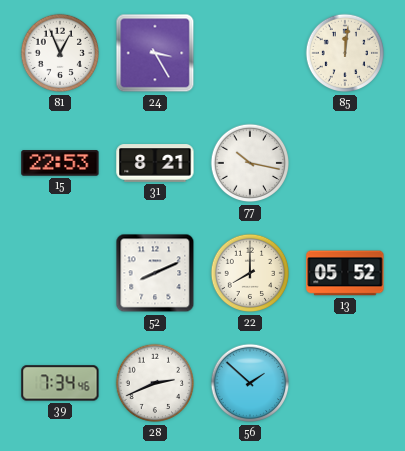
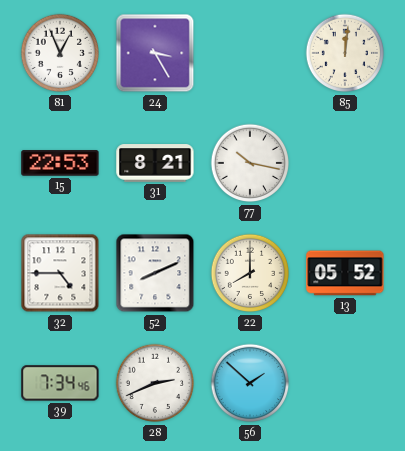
32: none -> 4:45
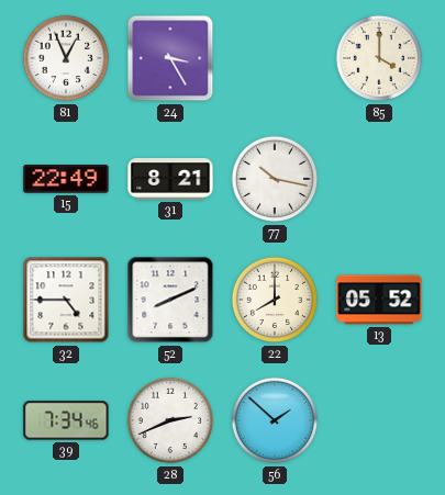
85: 12:01 -> 4:00
15: 22:53 -> 22:49
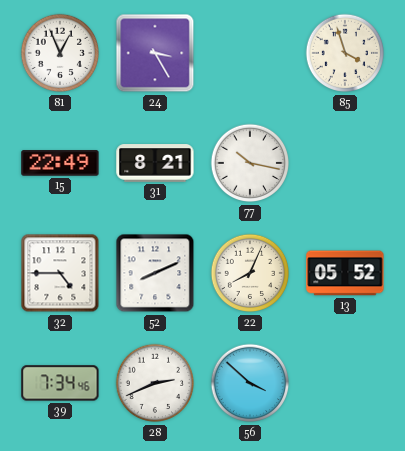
85: 4:00 -> 3:57
22: 8:00 -> 8:04
56: 1:52 -> 3:52
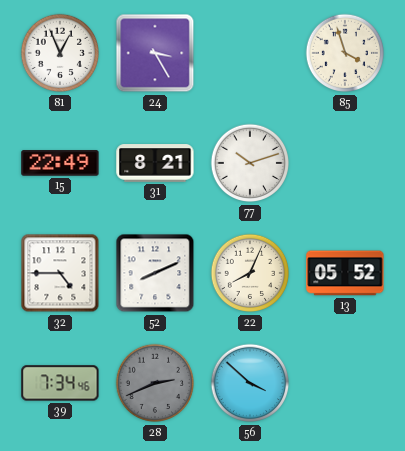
77: 10:17 -> 10:12
28 dial: white -> grey
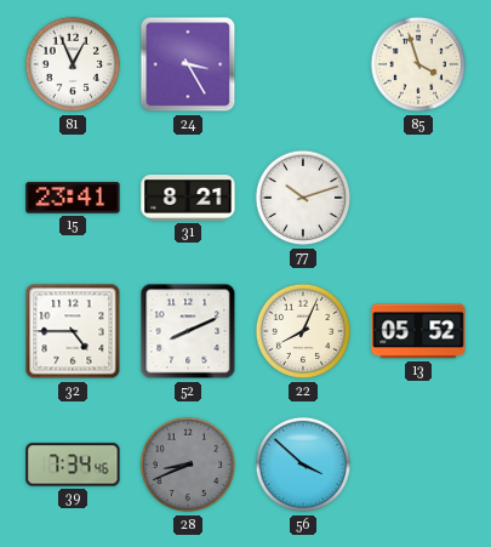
15: 22:49 -> 23:41
28: 2:41 -> 8:41
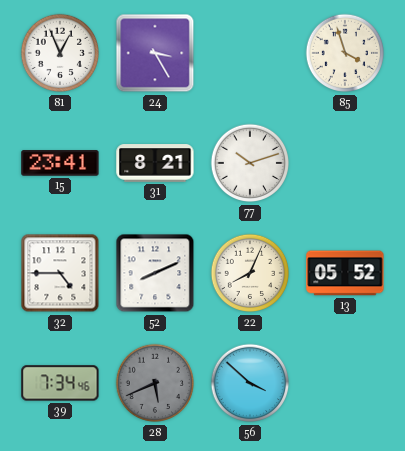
28: 8:41 -> 5:41
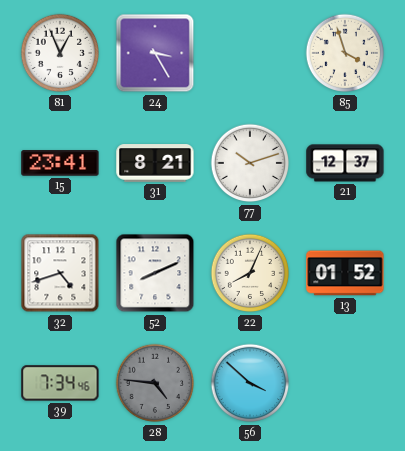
21: none -> 12:37
32: 4:45 -> 4:42
13: 05:52 -> 01:52
28: 5:41 -> 4:46
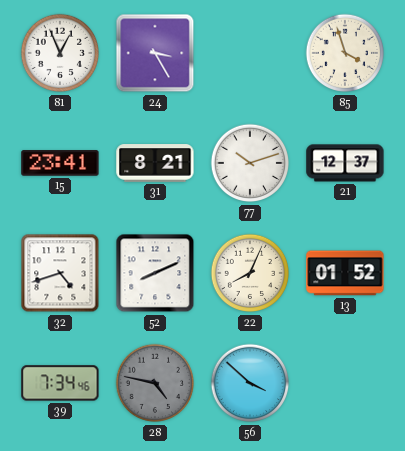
28: 4:46 -> 4:47
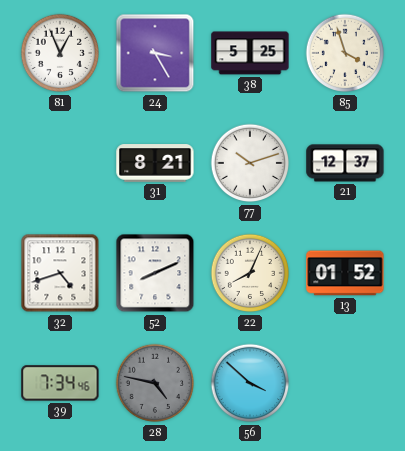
38: none -> 5:25
15: 23:41 -> none
